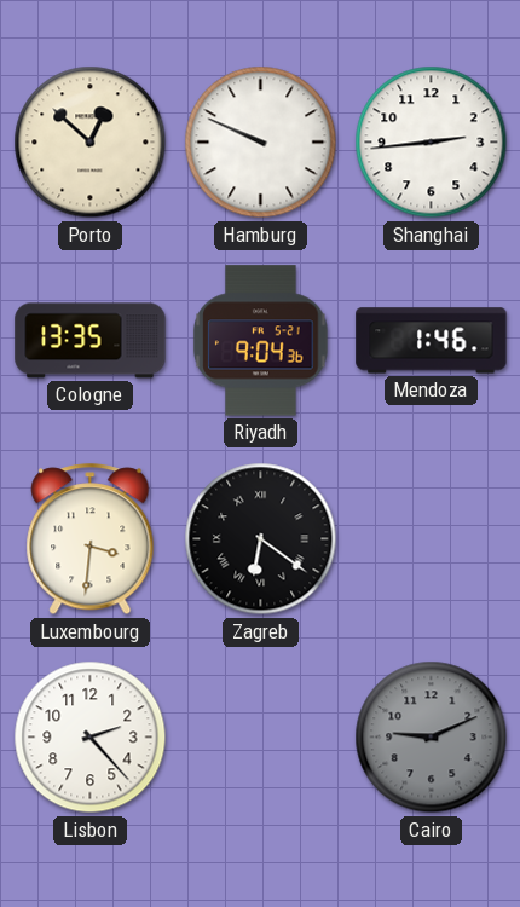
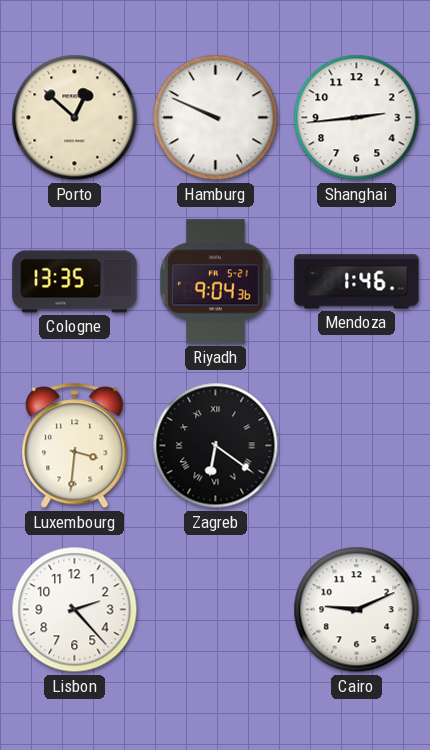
Cairo dial: grey -> white
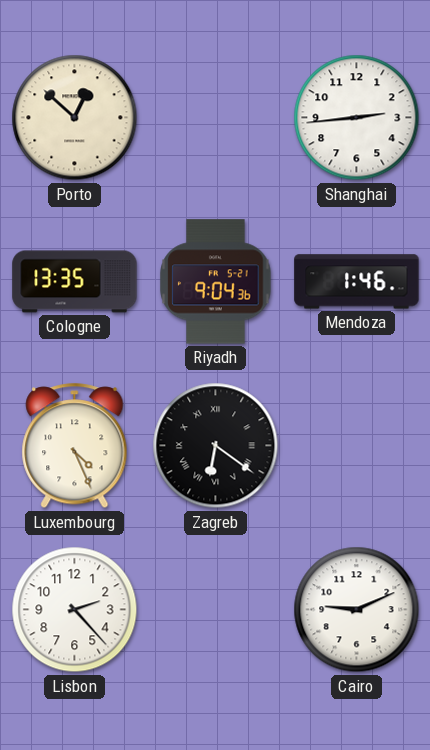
Hamburg: 9:49 -> none
Luxembourg: 3:31 -> 4:26
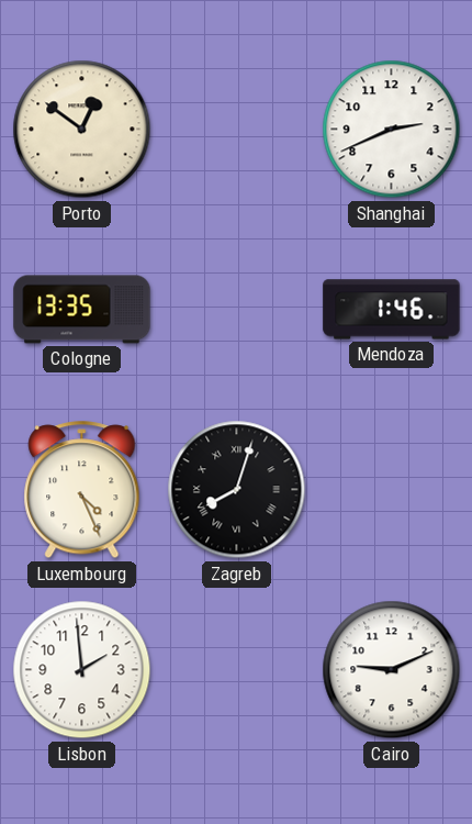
Porto: 12:52 -> 12:51
Shanghai: 2:44 -> 2:41
Riyadh: 9:04 -> none
Zagreb: 6:21 -> 8:03
Lisbon: 2:23 -> 1:59
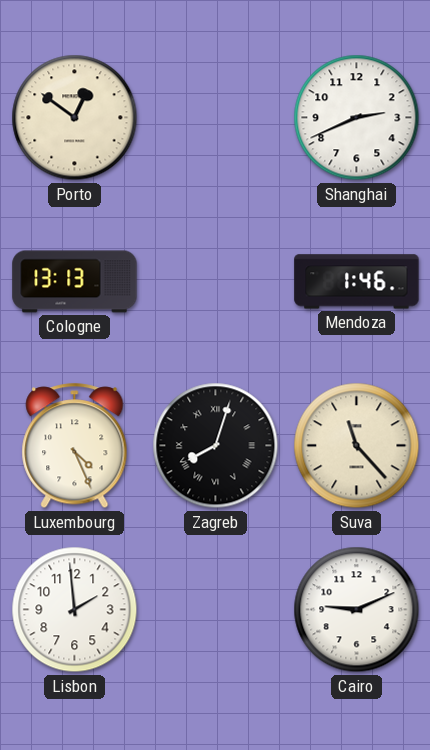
Cologne: 13:35 -> 13:13
Suva: none -> 11:23
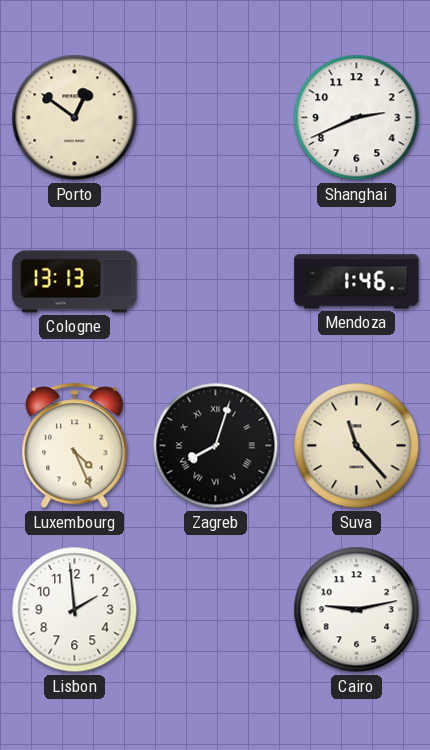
Cairo: 9:11 -> 9:13
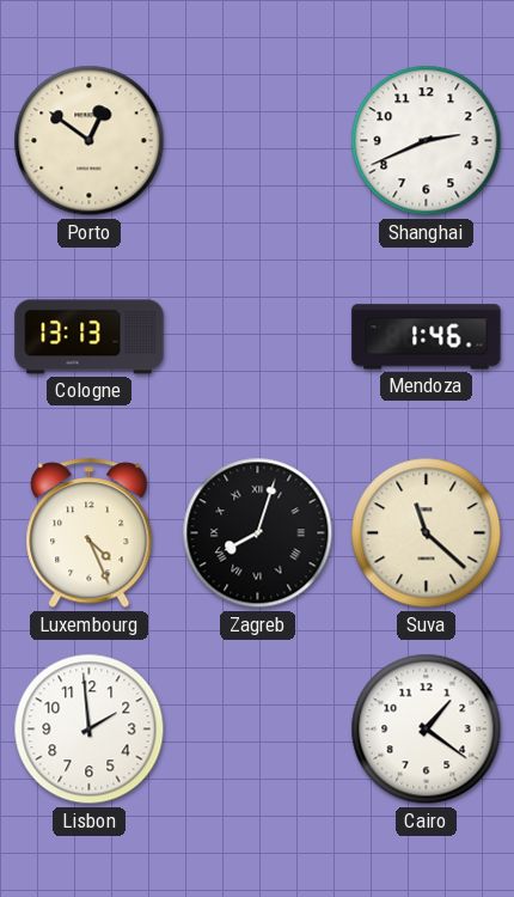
Suva: 11:23 -> 11:22
Cairo: 9:13 -> 1:21
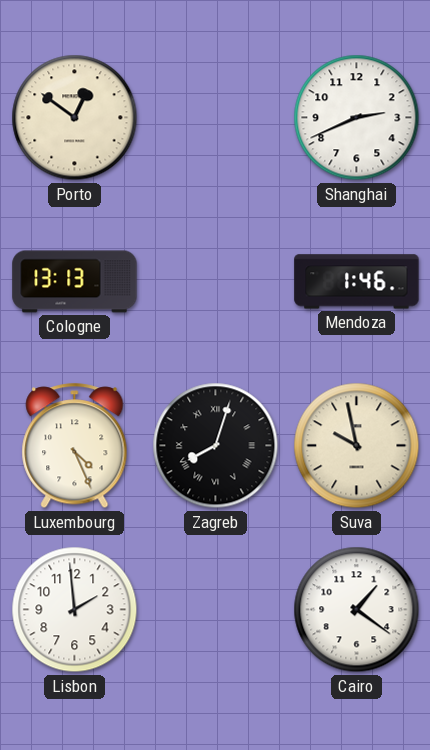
Suva: 11:22 -> 9:58
